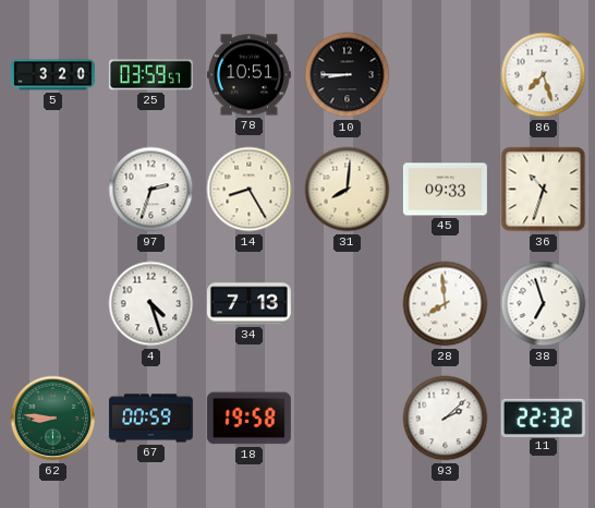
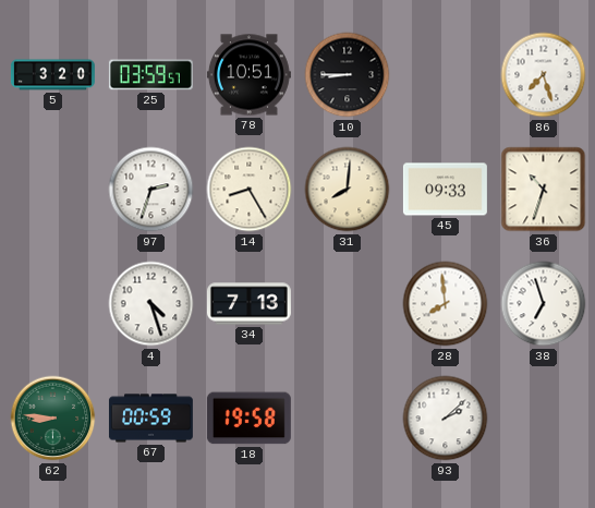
11: 22:32 -> none
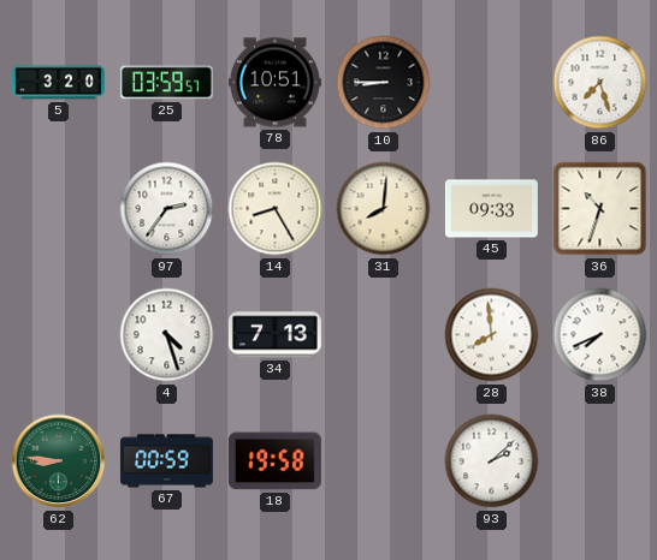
97: 2:33 -> 2:36
38: 6:57 -> 7:41
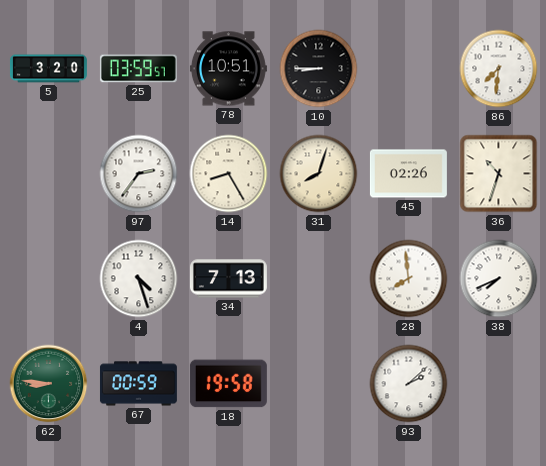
86: 7:27 -> 7:31
31: 8:01 -> 8:03
45: 09:33 -> 02:26
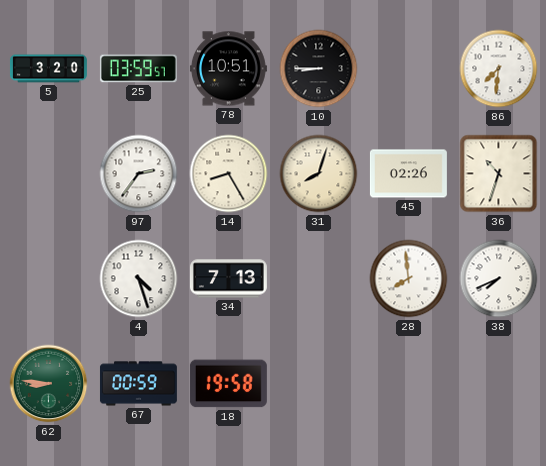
93: 2:08 -> none
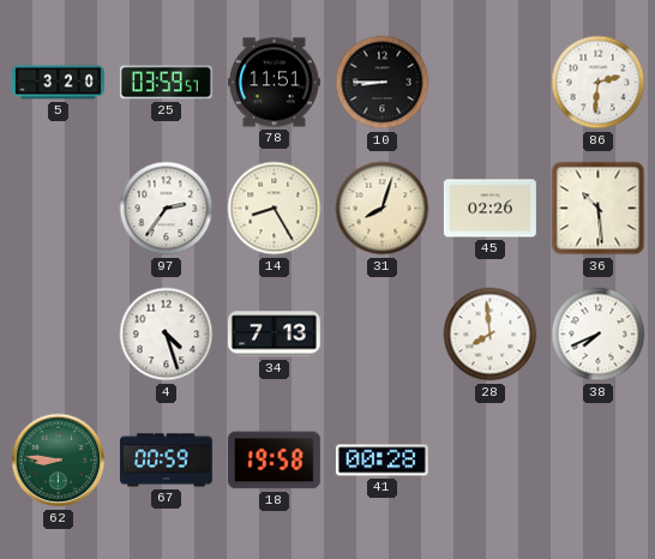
78: 10:51 -> 11:51
86: 7:31 -> 2:31
36: 10:33 -> 10:29
41: none -> 00:28
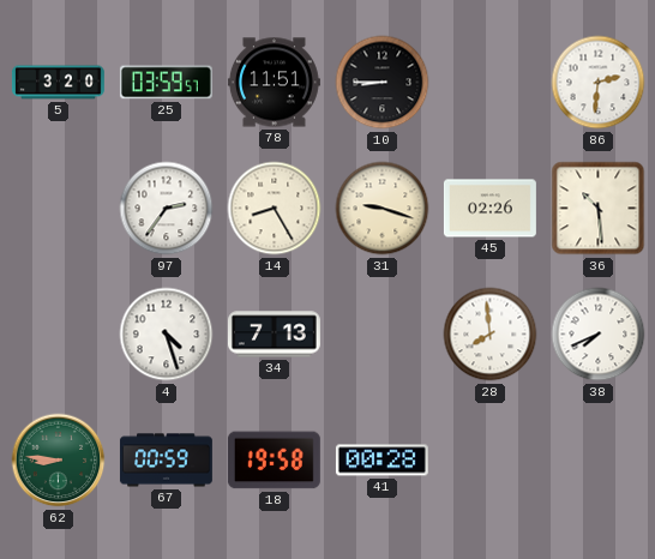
31: 8:03 -> 9:18
